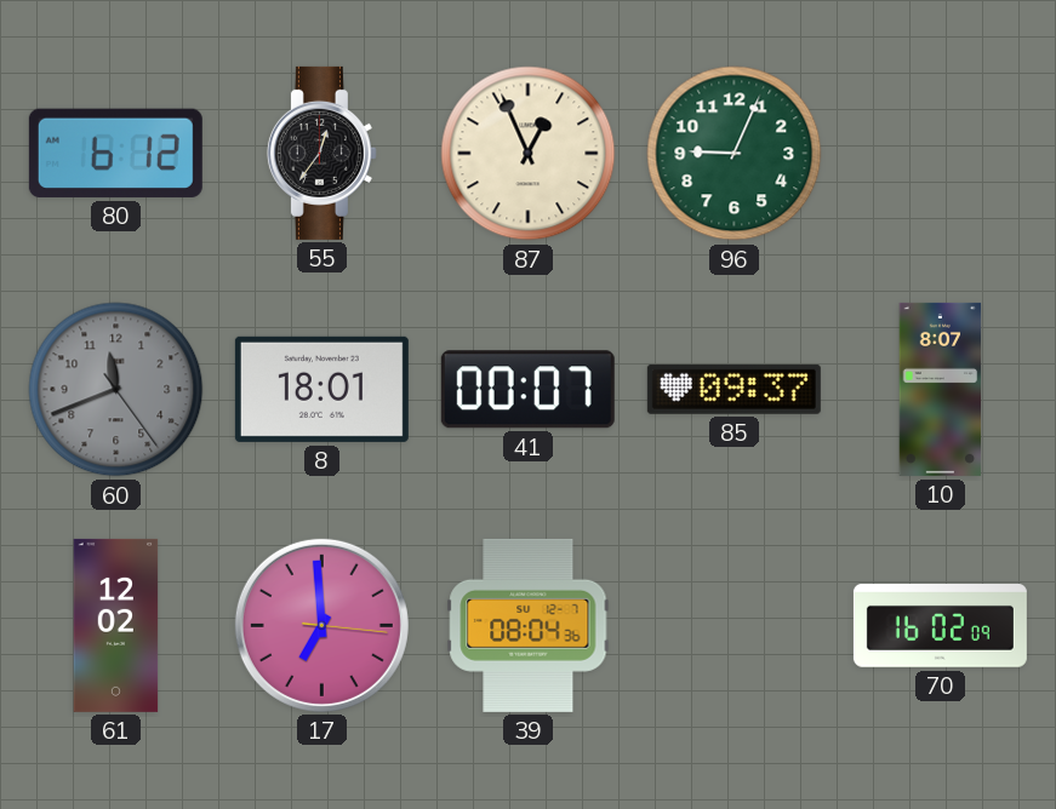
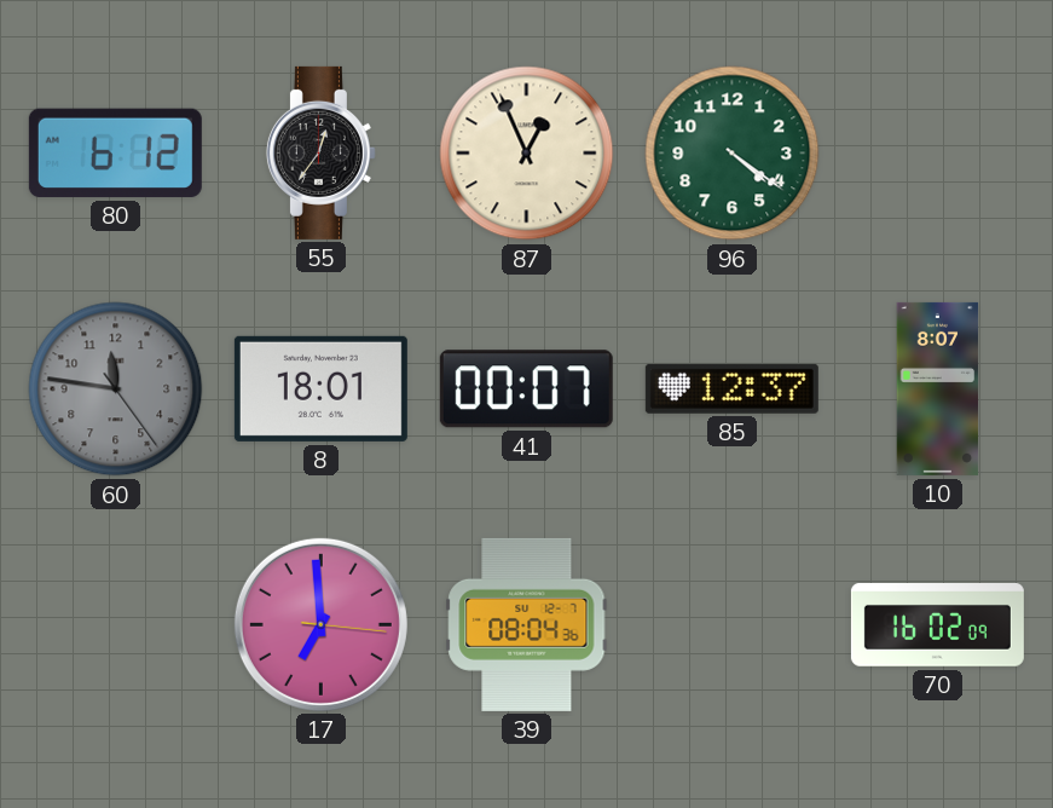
96: 9:04 -> 4:21
60: 11:41 -> 11:46
85: 09:37 -> 12:37
61: 12:02 -> none
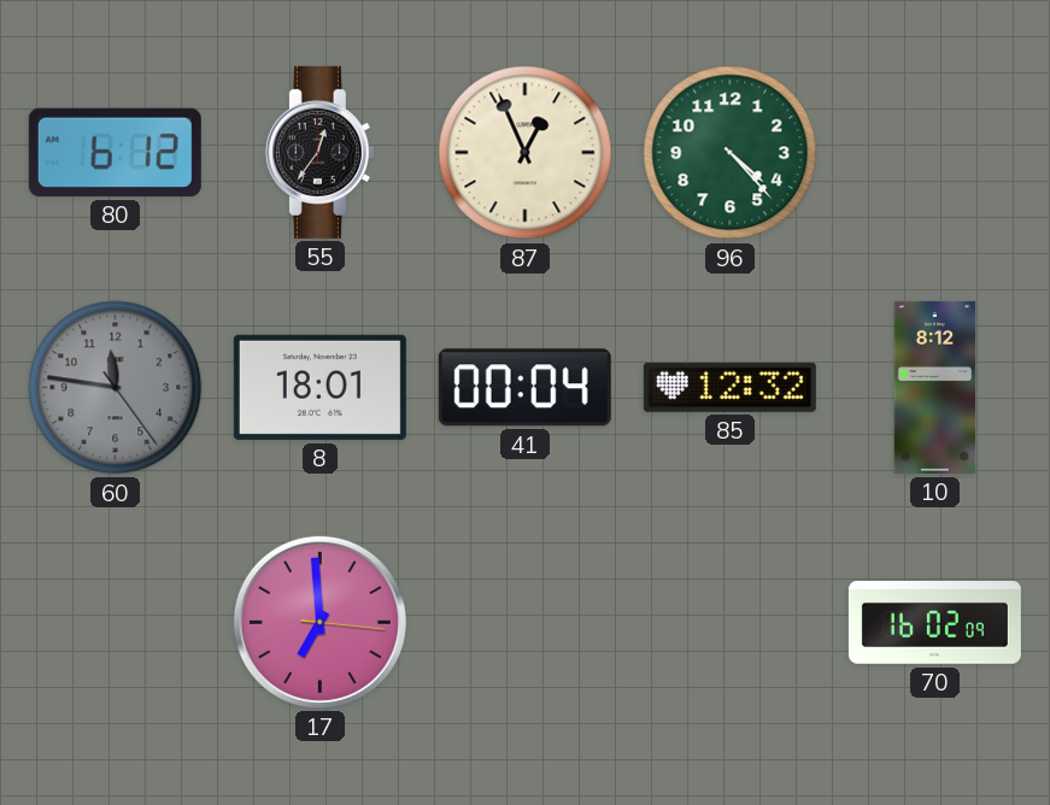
96: 4:21 -> 4:23
41: 00:07 -> 00:04
85: 12:37 -> 12:32
10: 8:07 -> 8:12
39: 08:04 -> none
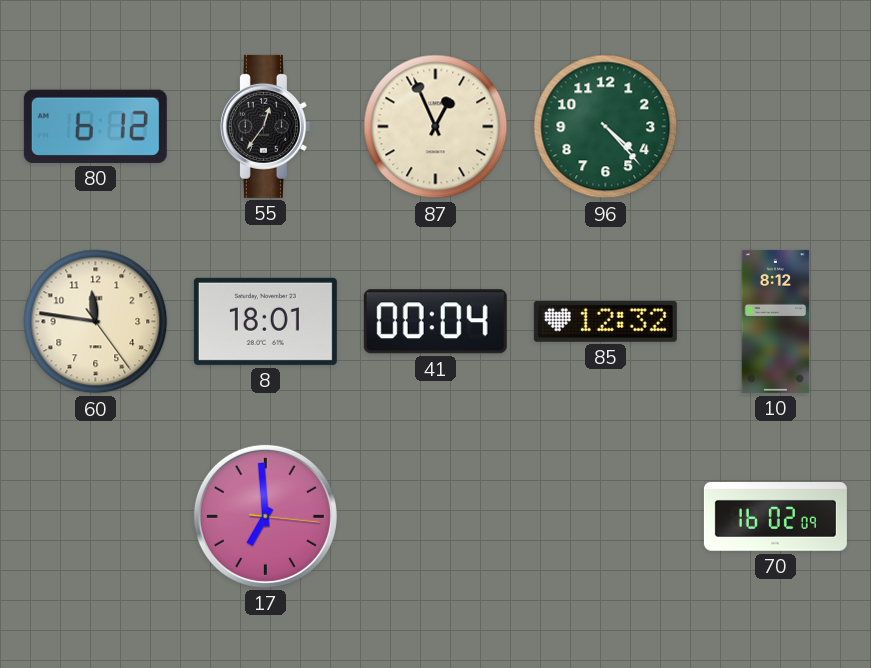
60 dial: grey -> cream
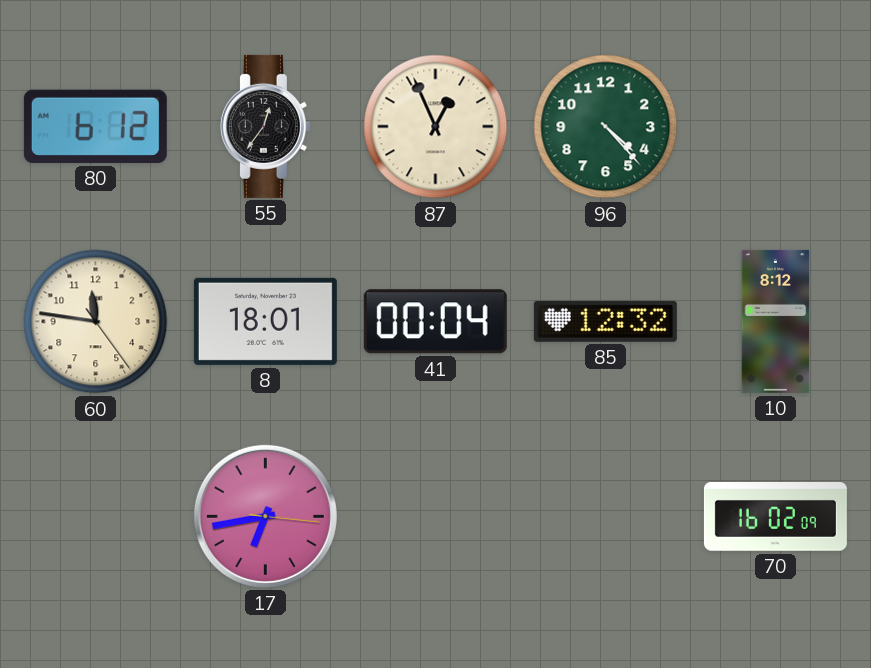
17: 6:59 -> 6:43
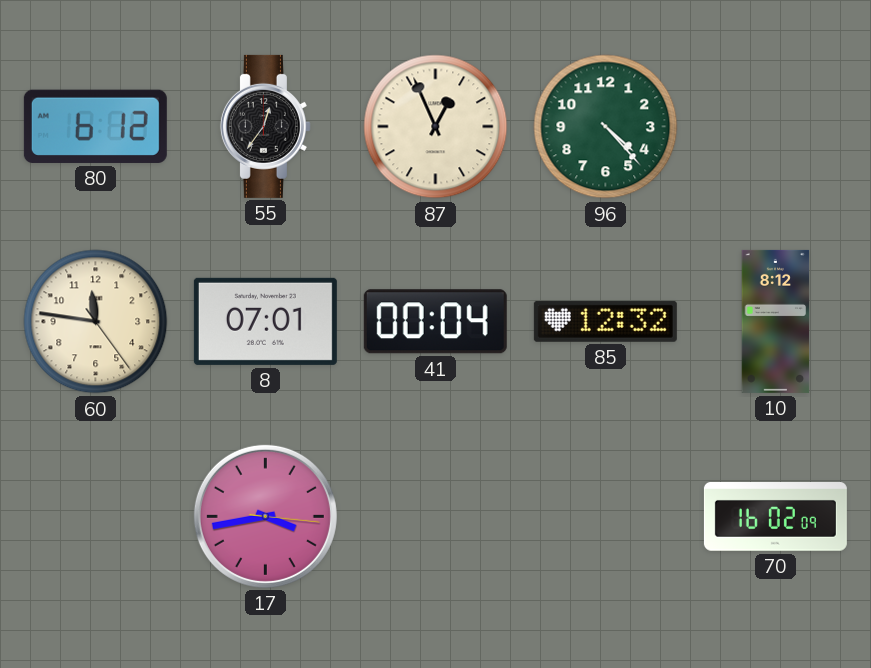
8: 18:01 -> 07:01
17: 6:43 -> 3:43
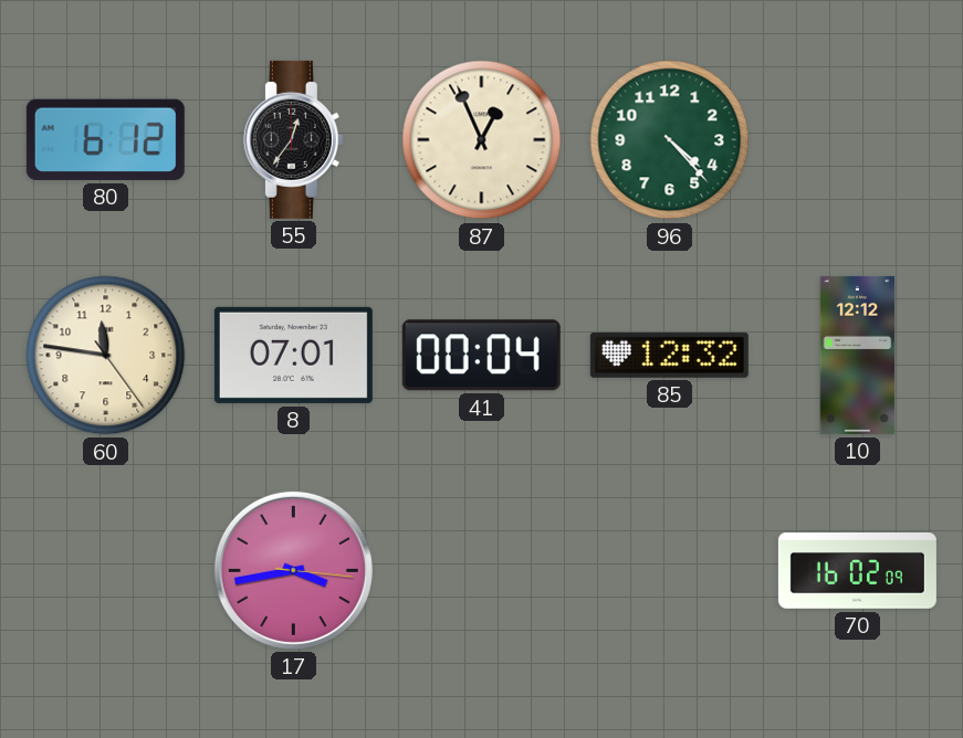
10: 8:12 -> 12:12
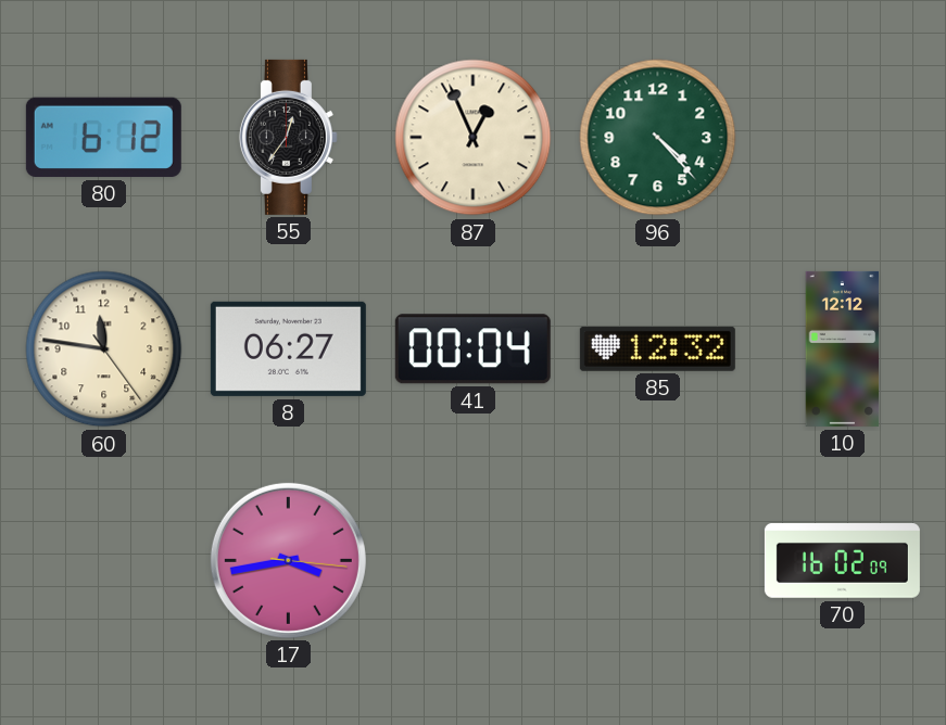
8: 07:01 -> 06:27
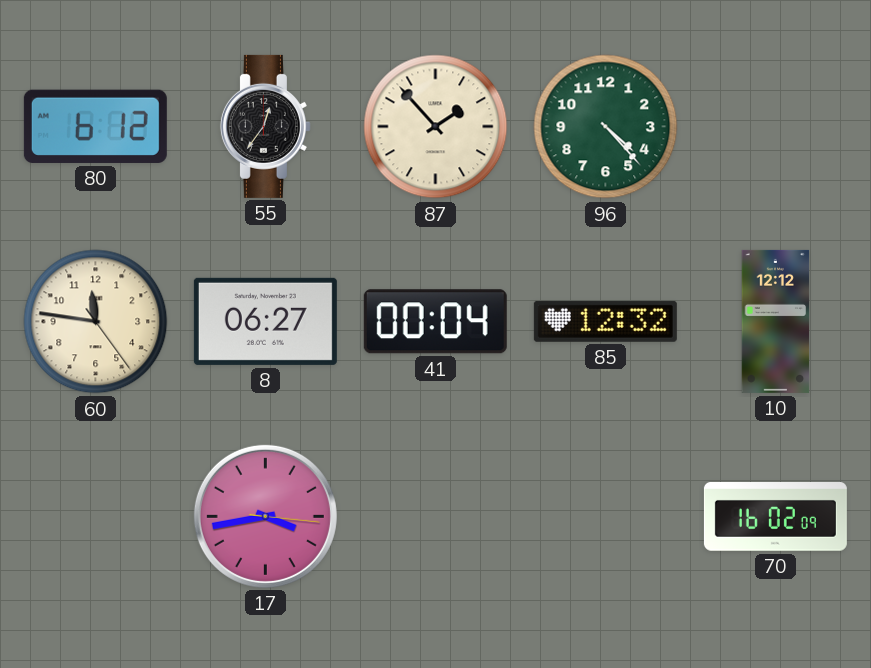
87: 12:56 -> 1:53
